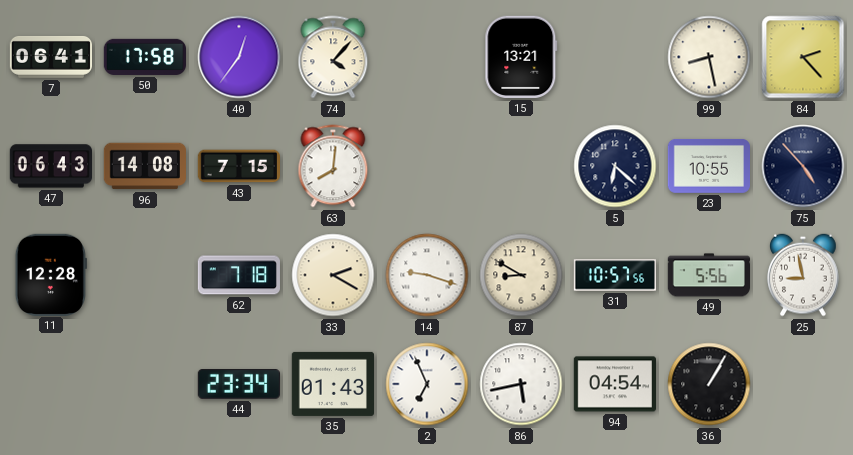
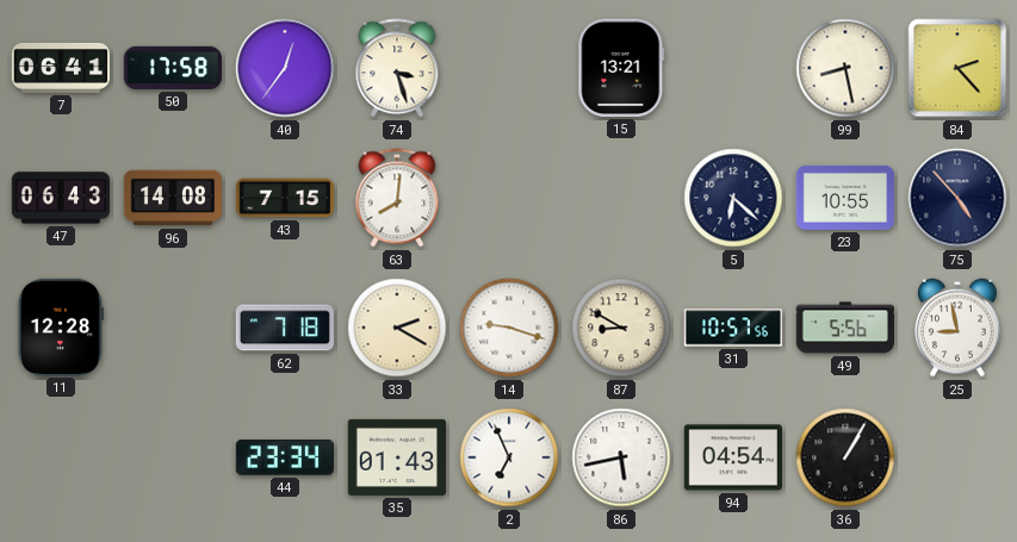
74: 4:07 -> 3:27
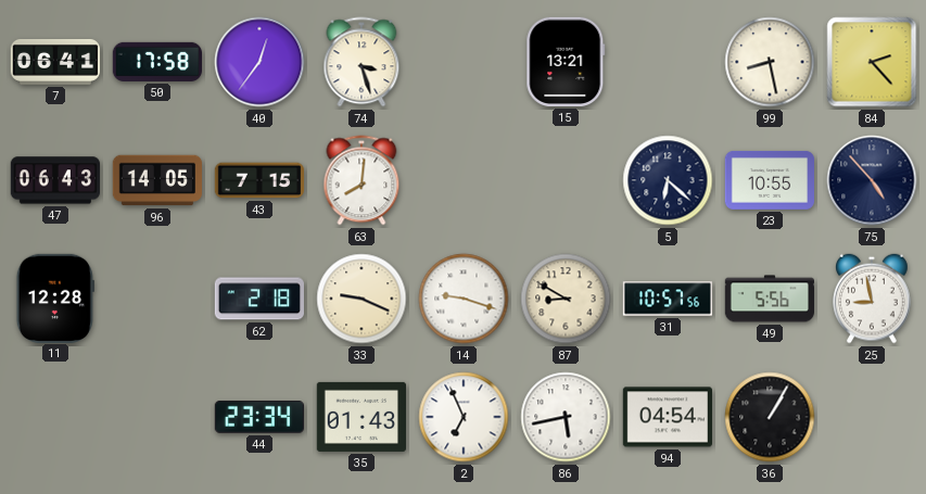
96: 14:08 -> 14:05
62: 7:18 -> 2:18
33: 2:20 -> 9:19
